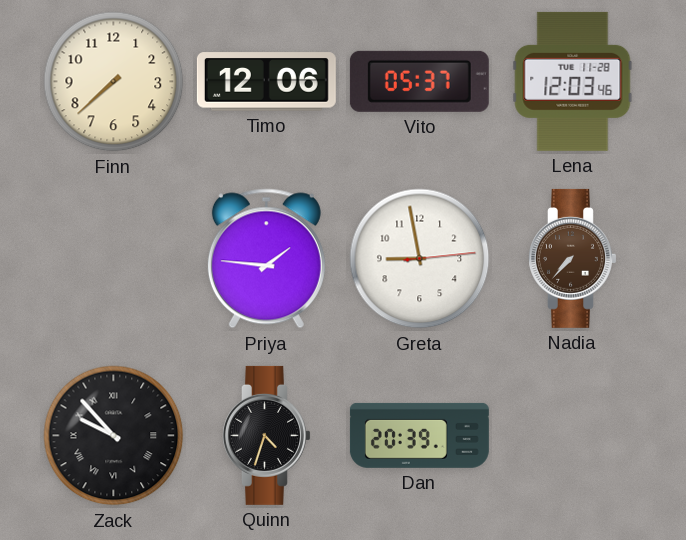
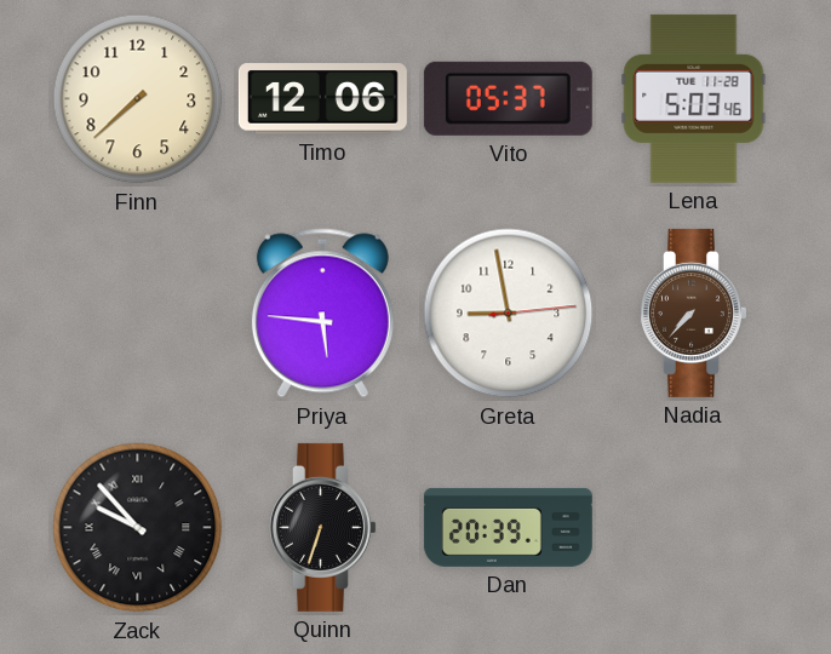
Lena: 12:03 -> 5:03
Priya: 1:46 -> 5:46
Quinn: 4:33 -> 6:33
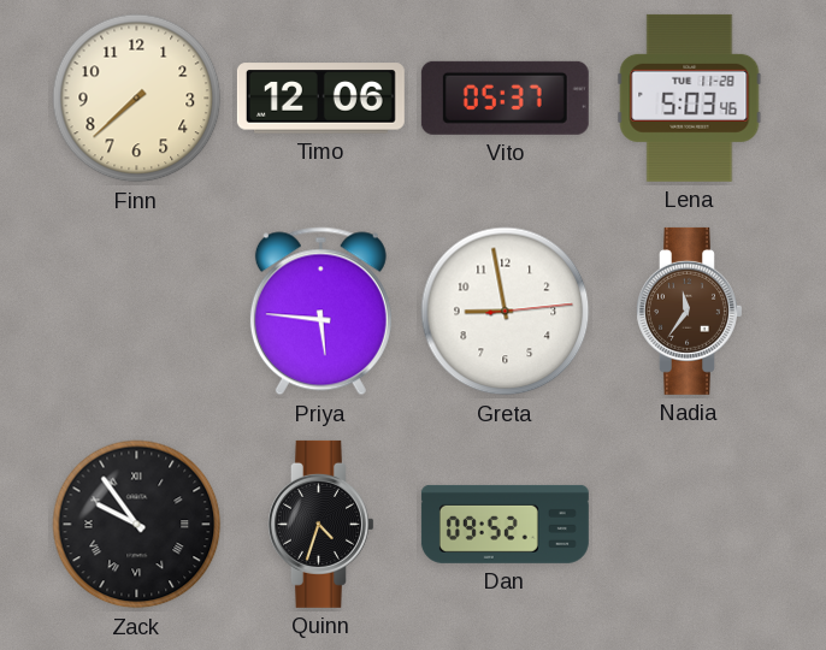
Nadia: 7:37 -> 11:36
Zack: 9:53 -> 9:54
Quinn: 6:33 -> 4:33
Dan: 20:39 -> 09:52
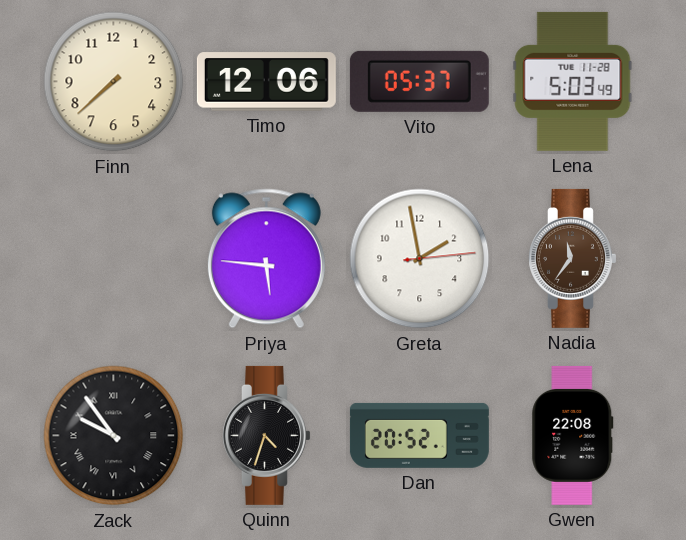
Lena: 5:03:46 -> 5:03:49
Greta: 8:58 -> 1:58
Dan: 09:52 -> 20:52
Gwen: none -> 22:08
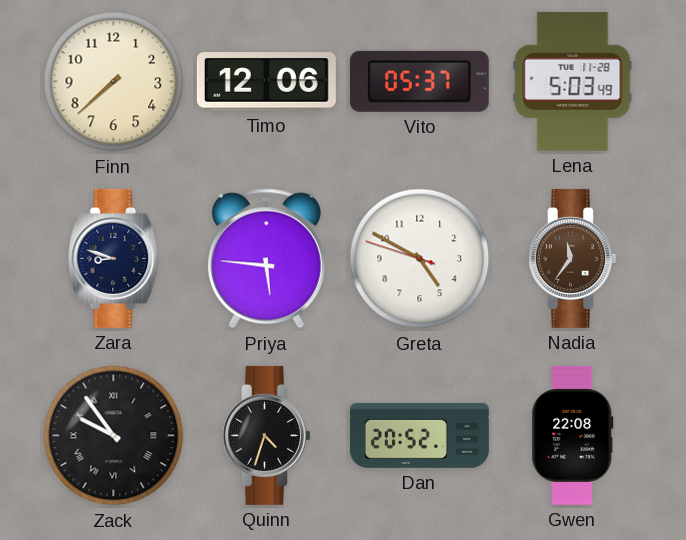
Zara: none -> 8:48
Greta: 1:58 -> 4:49
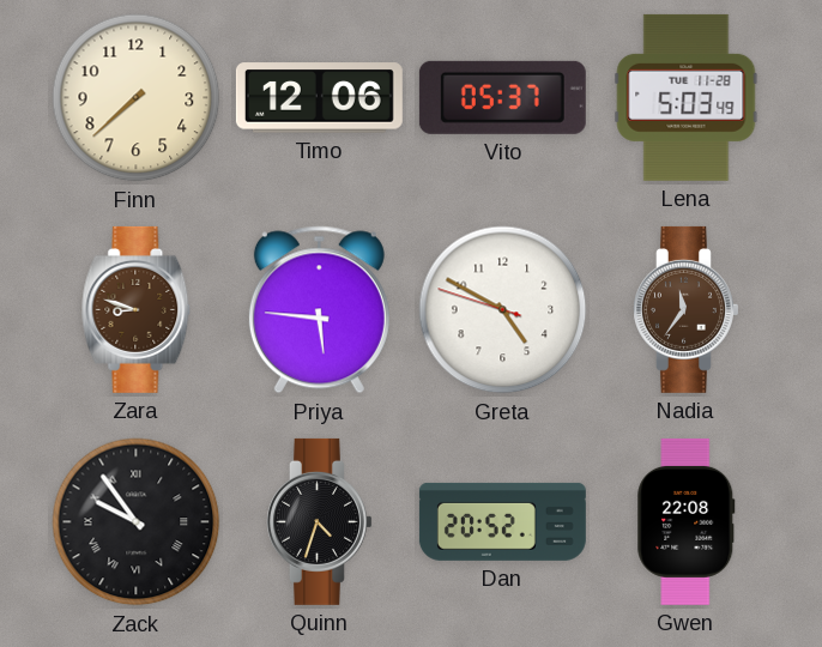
Zara dial: navy -> brown
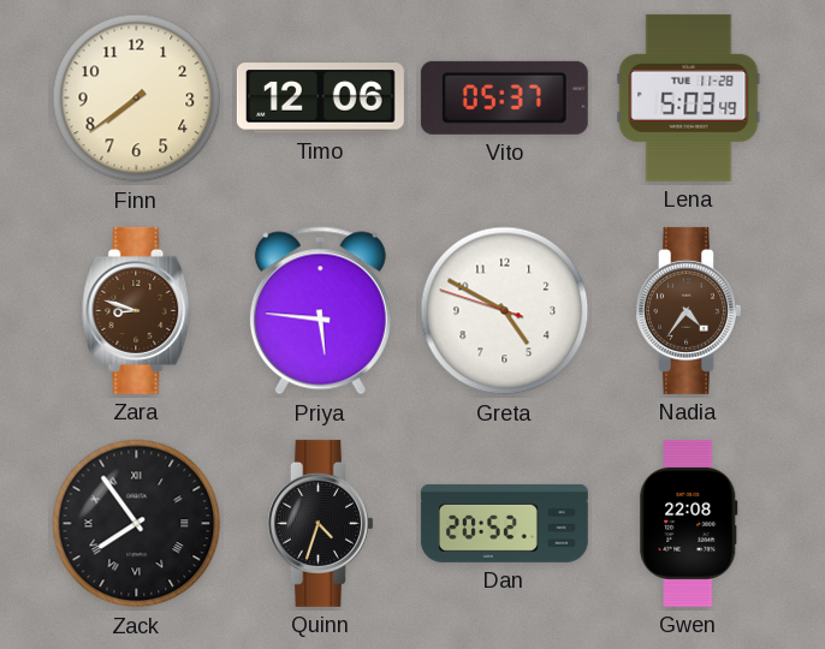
Finn: 7:38 -> 7:39
Nadia: 11:36 -> 4:36
Zack: 9:54 -> 7:54
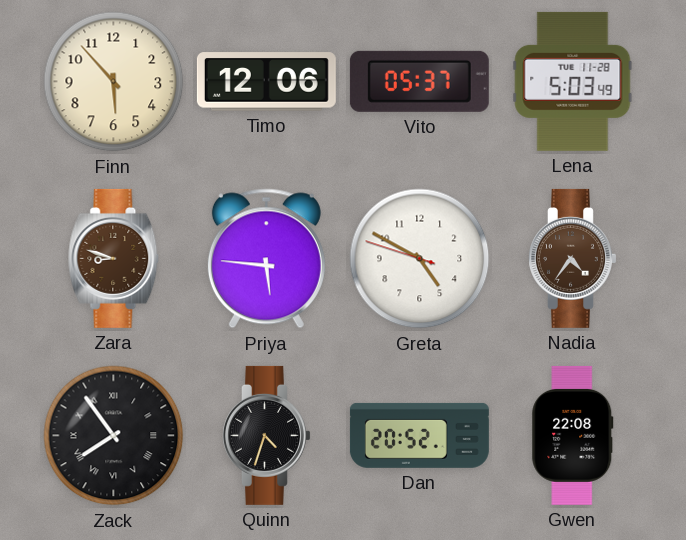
Finn: 7:39 -> 5:53
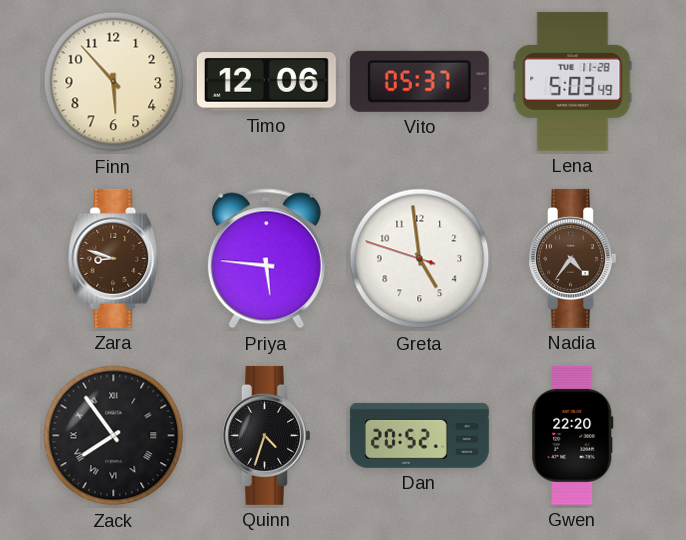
Greta: 4:49 -> 4:58
Gwen: 22:08 -> 22:20
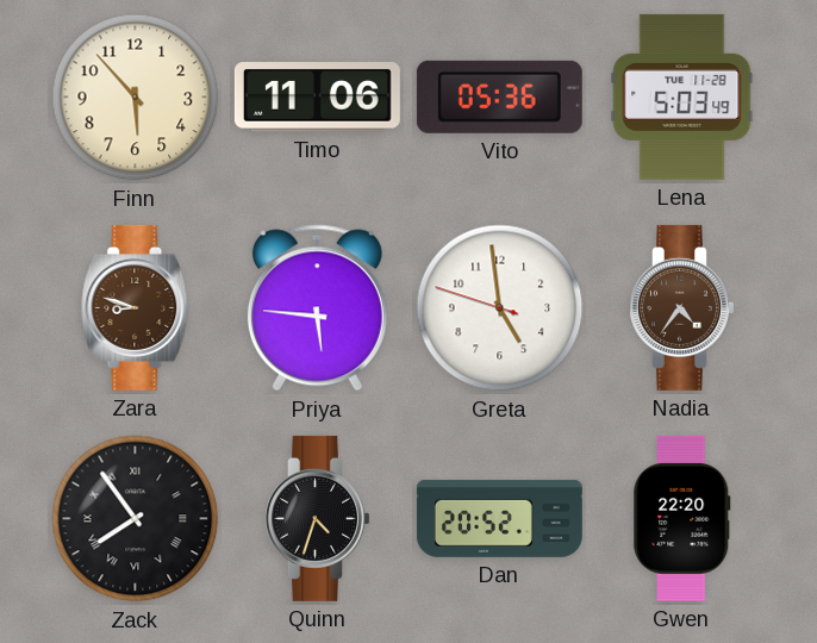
Timo: 12:06 -> 11:06
Vito: 05:37 -> 05:36
